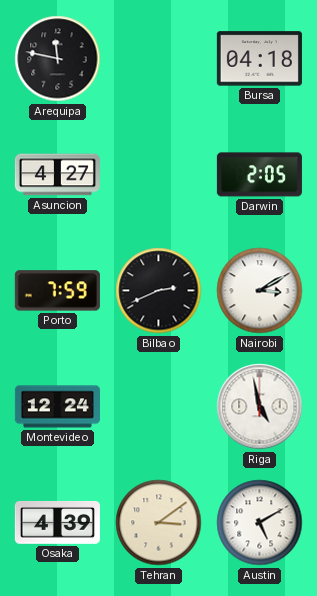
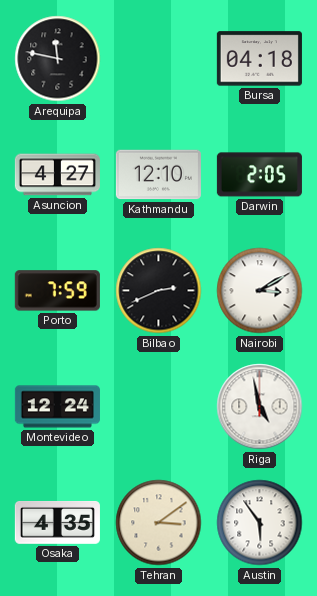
Kathmandu: none -> 12:10
Osaka: 4:39 -> 4:35
Austin: 5:10 -> 5:54
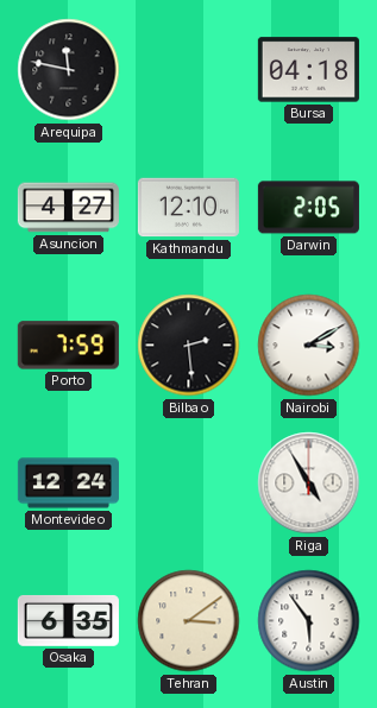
Bilbao: 2:41 -> 2:29
Riga: 4:58 -> 4:55
Osaka: 4:35 -> 6:35
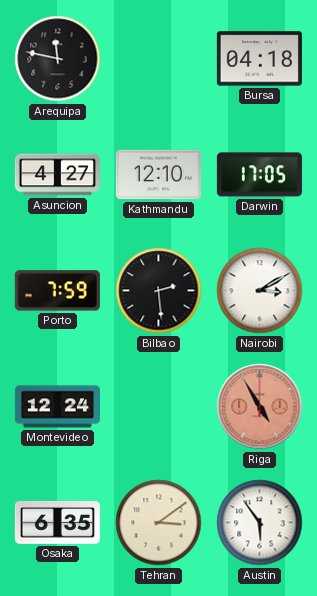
Darwin: 2:05 -> 17:05
Riga dial: white -> salmon
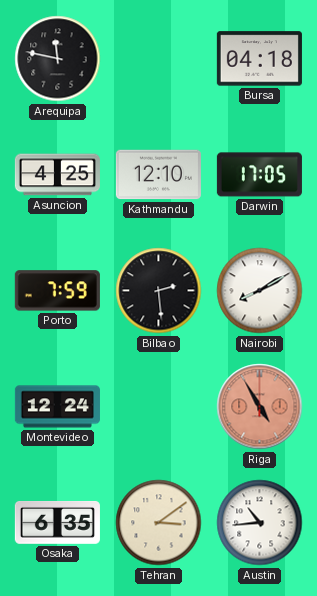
Asuncion: 4:27 -> 4:25
Nairobi: 3:10 -> 8:10
Austin: 5:54 -> 10:44
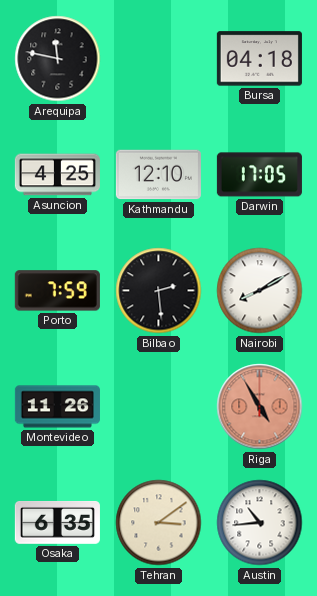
Montevideo: 12:24 -> 11:26
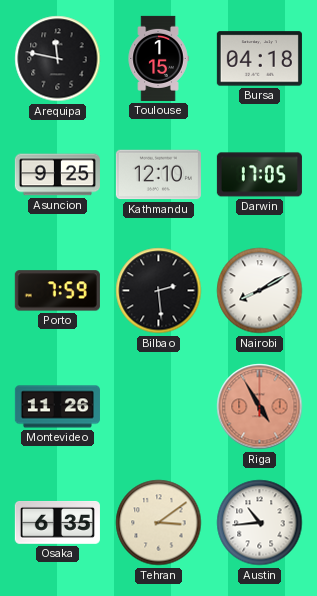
Toulouse: none -> 1:15
Asuncion: 4:25 -> 9:25
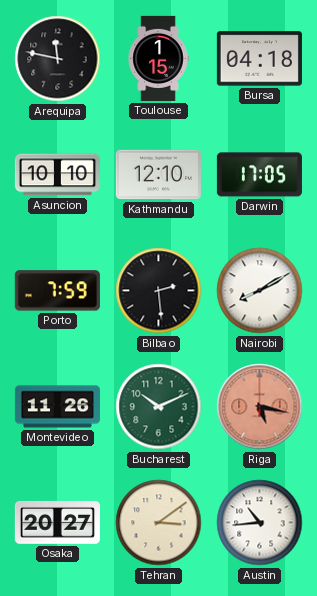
Asuncion: 9:25 -> 10:10
Bucharest: none -> 10:11
Riga: 4:55 -> 5:17
Osaka: 6:35 -> 20:27
